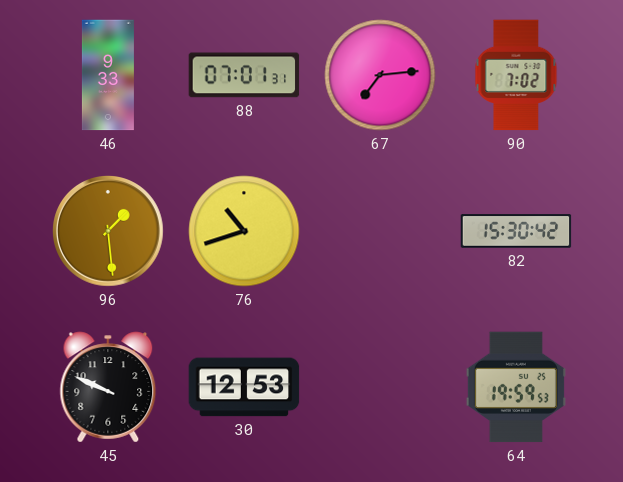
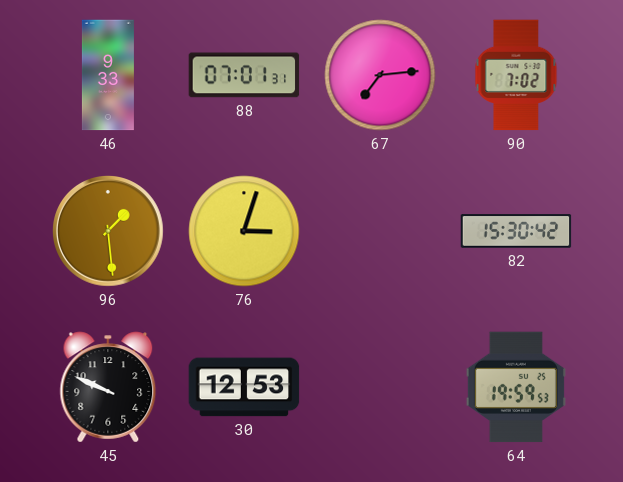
76: 10:42 -> 3:03
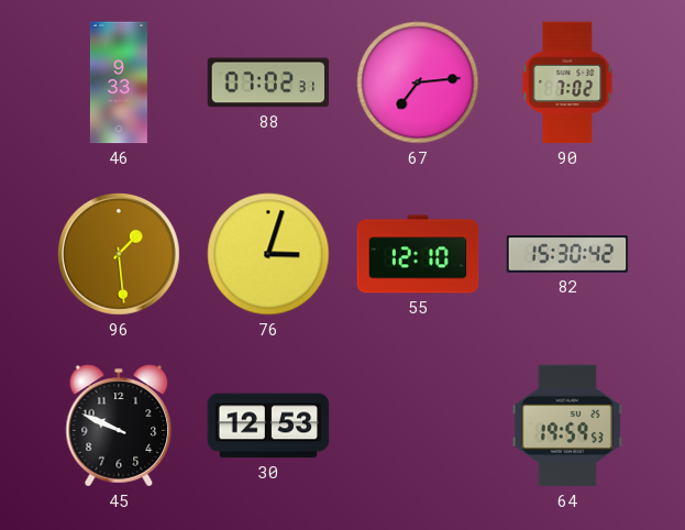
88: 07:01 -> 07:02
55: none -> 12:10
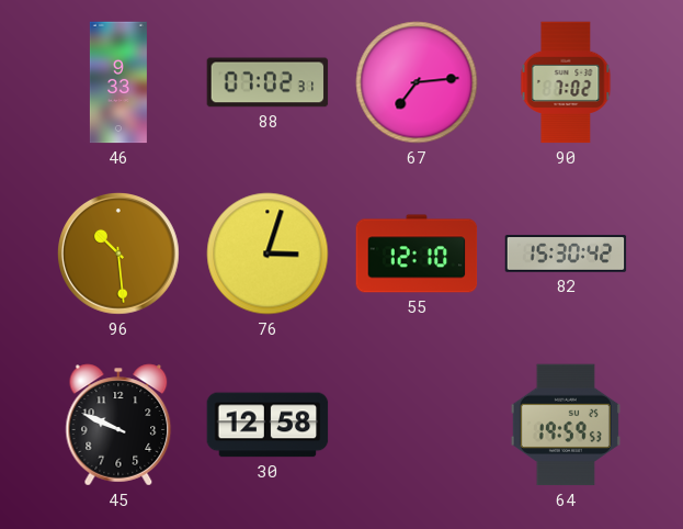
96: 1:29 -> 10:29
30: 12:53 -> 12:58
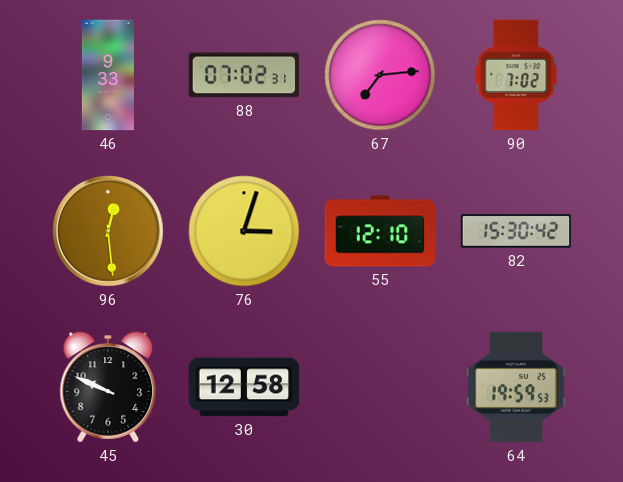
96: 10:29 -> 12:29
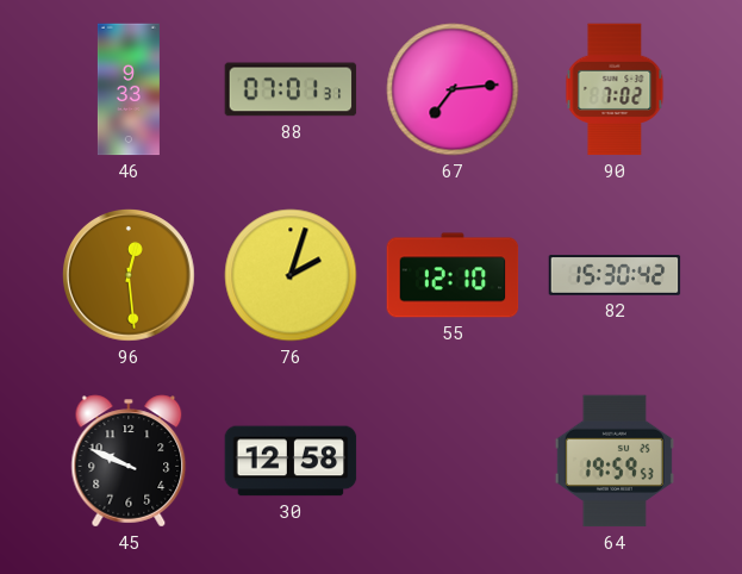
88: 07:02 -> 07:01
76: 3:03 -> 2:03
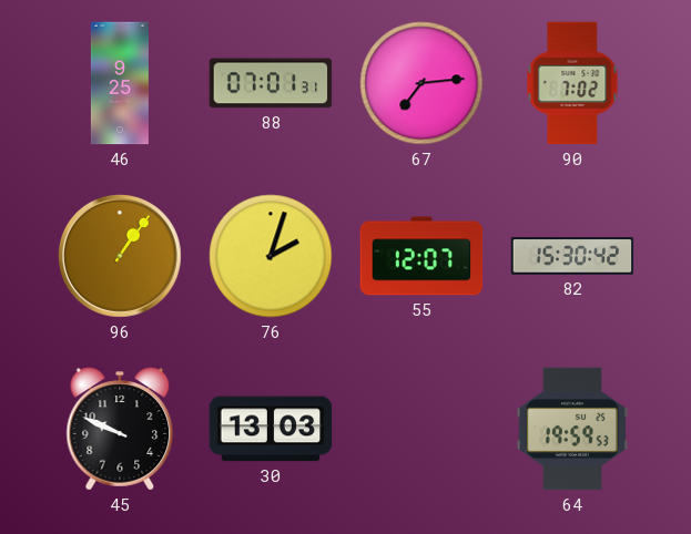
46: 9:33 -> 9:25
96: 12:29 -> 1:06
55: 12:10 -> 12:07
30: 12:58 -> 13:03
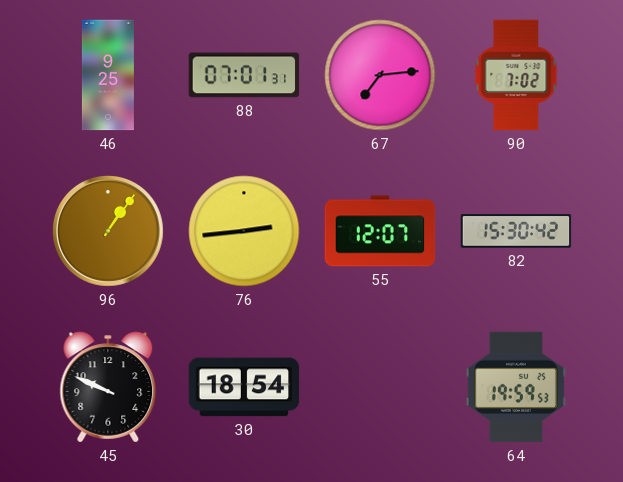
76: 2:03 -> 2:44
30: 13:03 -> 18:54
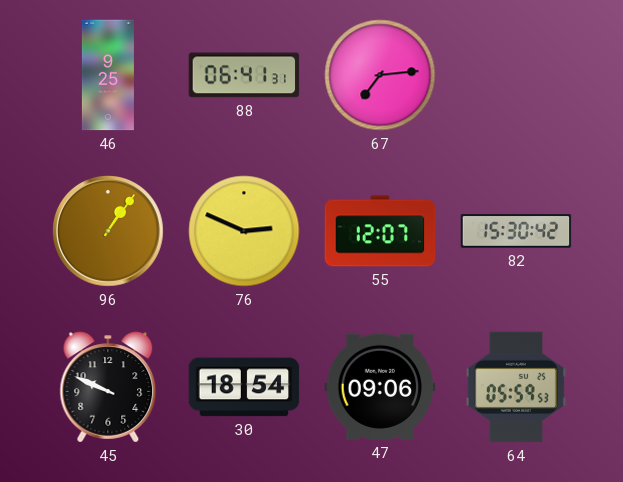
88: 07:01 -> 06:41
90: 7:02 -> none
76: 2:44 -> 2:49
47: none -> 09:06
64: 19:59 -> 05:59
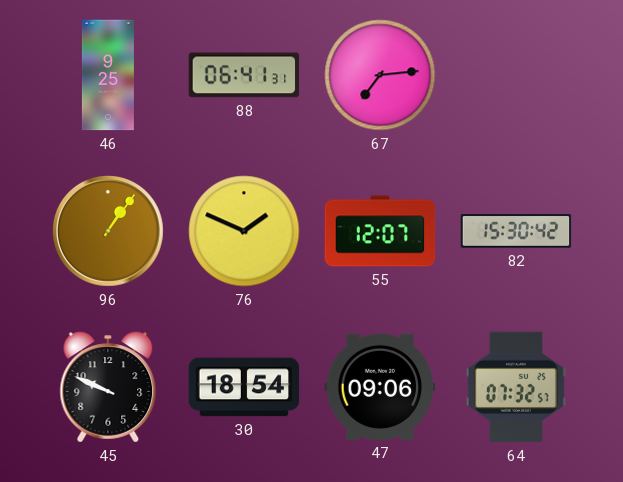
76: 2:49 -> 1:49
64: 05:59 -> 07:32
